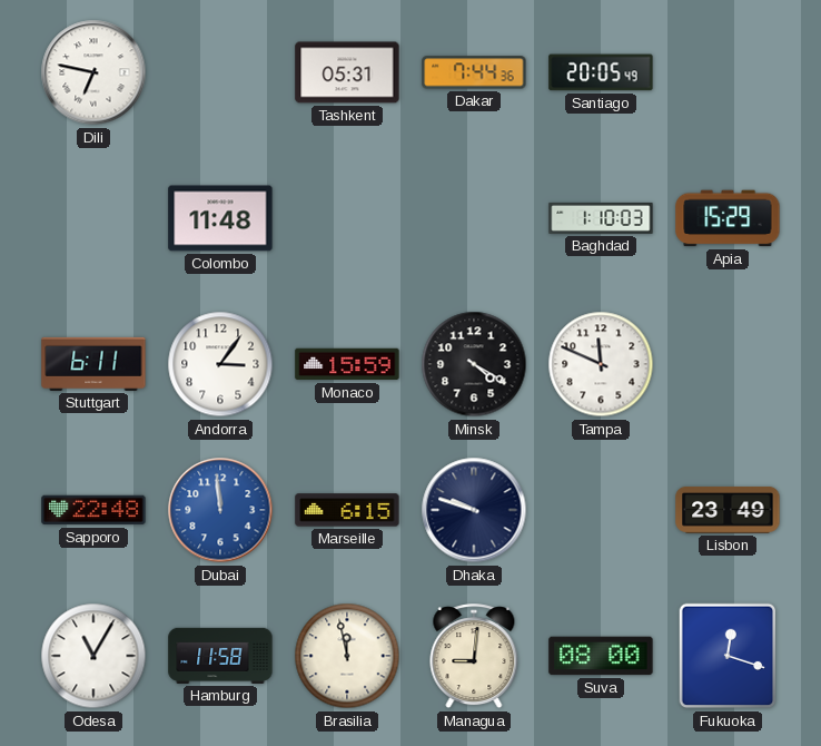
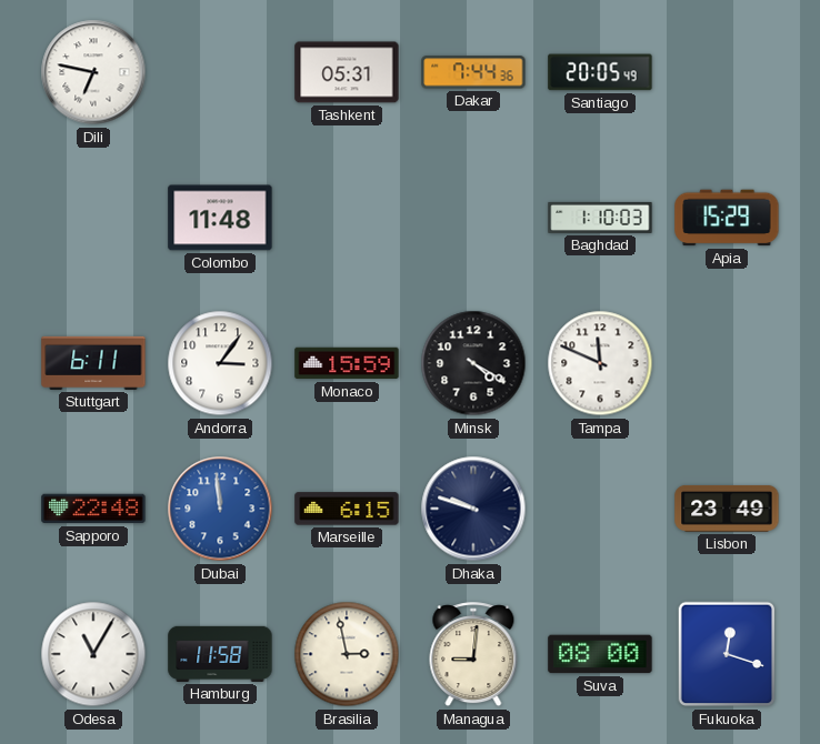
Brasilia: 11:58 -> 2:58
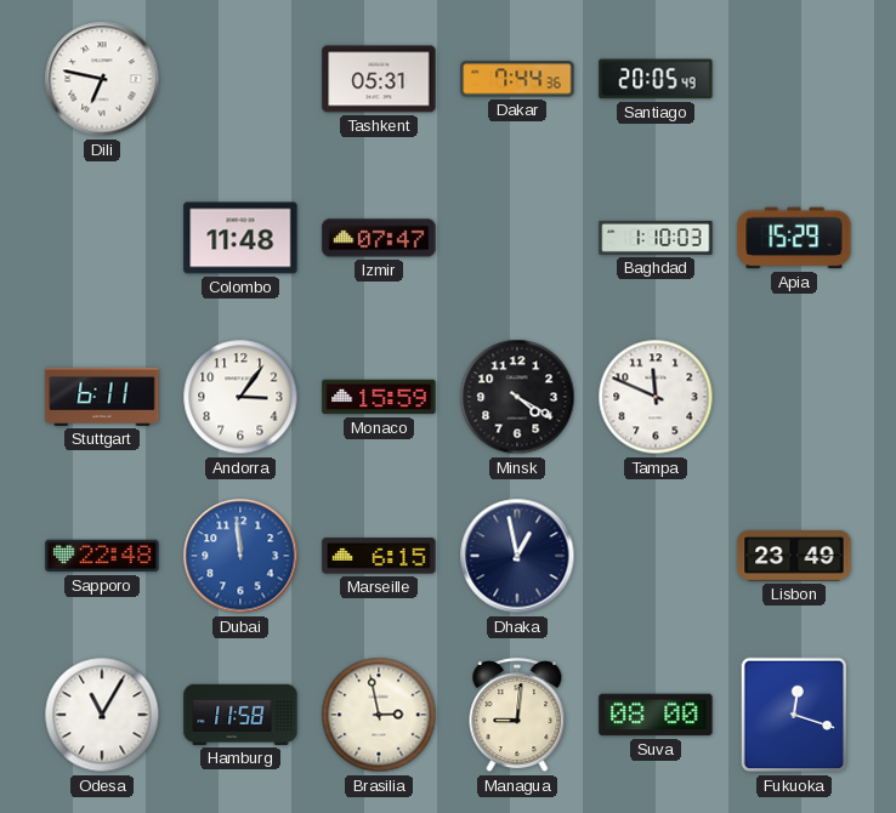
Izmir: none -> 07:47
Dhaka: 9:48 -> 12:58
